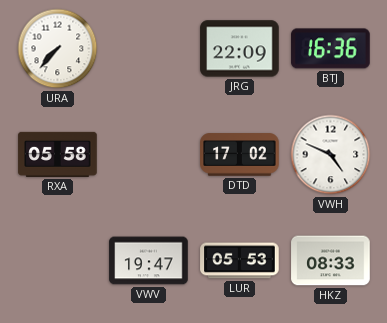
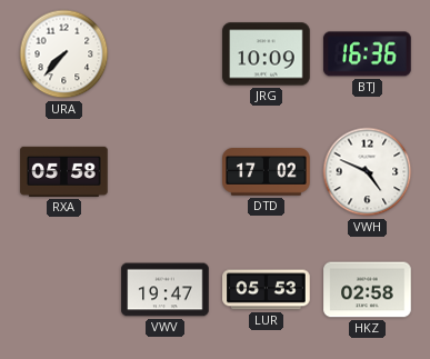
JRG: 22:09 -> 10:09
HKZ: 08:33 -> 02:58
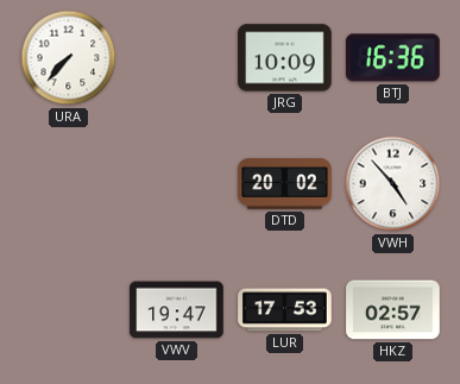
RXA: 05:58 -> none
DTD: 17:02 -> 20:02
VWH: 4:49 -> 4:53
LUR: 05:53 -> 17:53
HKZ: 02:58 -> 02:57
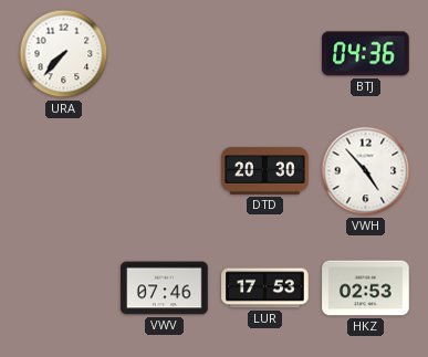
JRG: 10:09 -> none
BTJ: 16:36 -> 04:36
DTD: 20:02 -> 20:30
VWV: 19:47 -> 07:46
HKZ: 02:57 -> 02:53
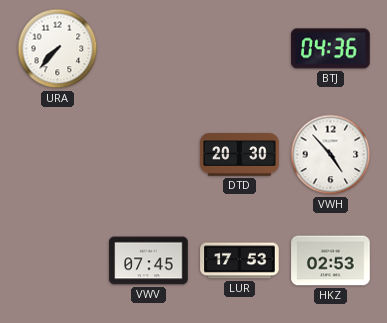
VWV: 07:46 -> 07:45
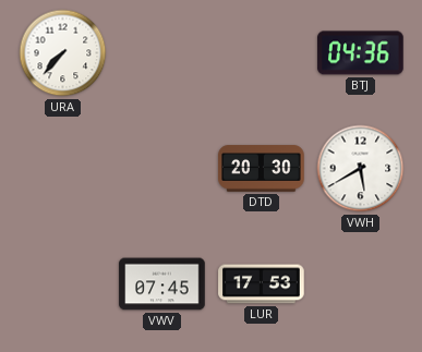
VWH: 4:53 -> 5:40
HKZ: 02:53 -> none
